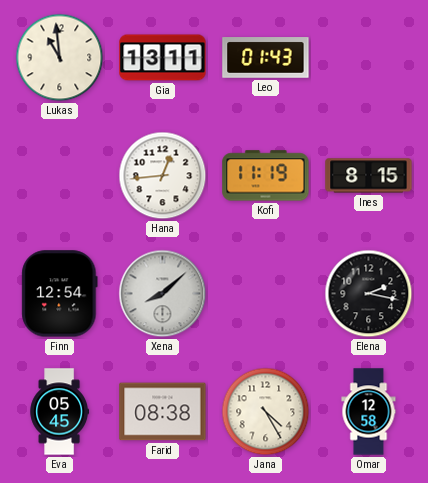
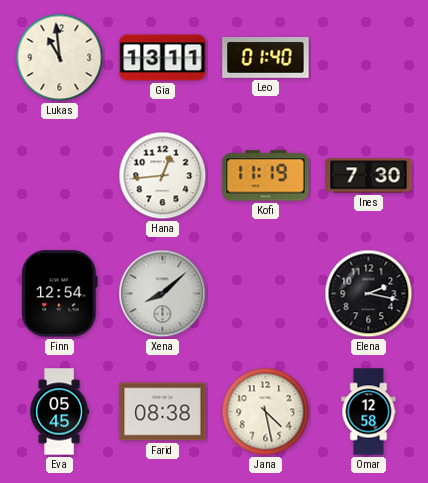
Leo: 01:43 -> 01:40
Ines: 8:15 -> 7:30
Jana: 4:25 -> 4:28
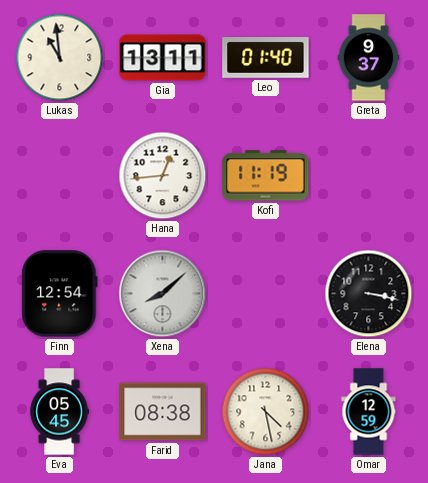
Greta: none -> 9:37
Ines: 7:30 -> none
Elena: 2:17 -> 3:17
Omar: 12:58 -> 12:59
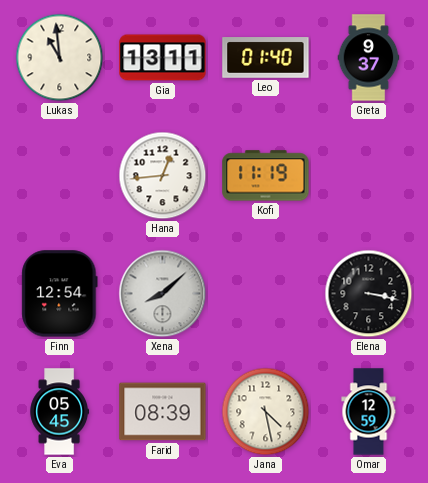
Farid: 08:38 -> 08:39
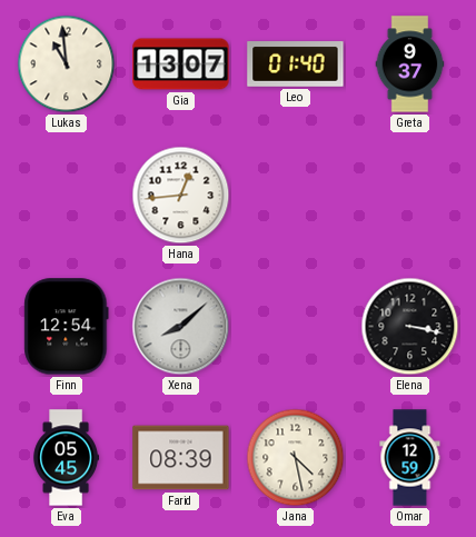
Gia: 13:11 -> 13:07
Kofi: 11:19 -> none
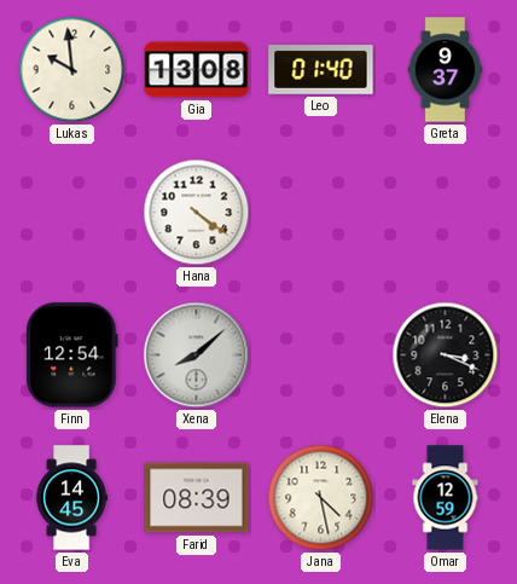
Lukas: 10:59 -> 9:59
Gia: 13:07 -> 13:08
Hana: 12:44 -> 4:21
Elena: 3:17 -> 3:19
Eva: 05:45 -> 14:45
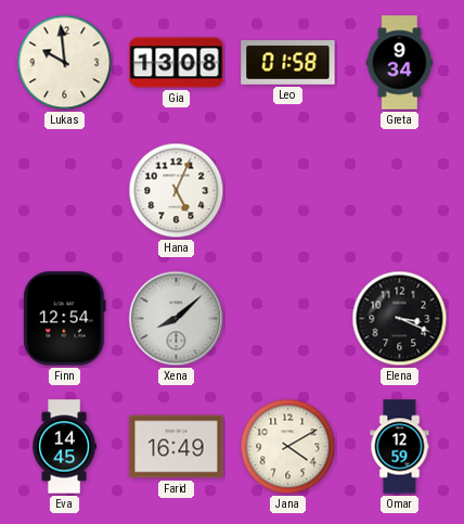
Leo: 01:40 -> 01:58
Greta: 9:37 -> 9:34
Hana: 4:21 -> 5:04
Farid: 08:39 -> 16:49
Jana: 4:28 -> 4:10
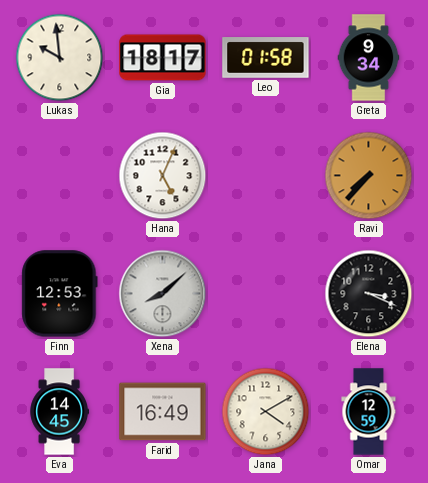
Gia: 13:08 -> 18:17
Ravi: none -> 7:37
Finn: 12:54 -> 12:53
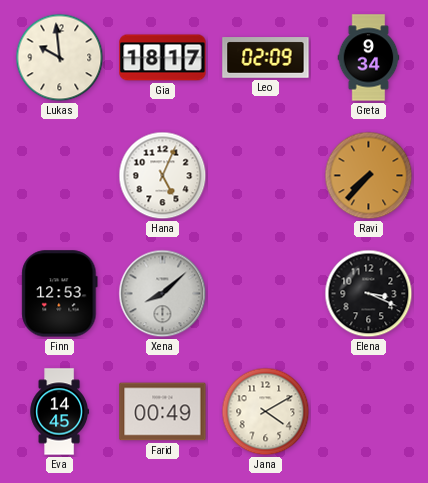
Leo: 01:58 -> 02:09
Farid: 16:49 -> 00:49
Omar: 12:59 -> none
